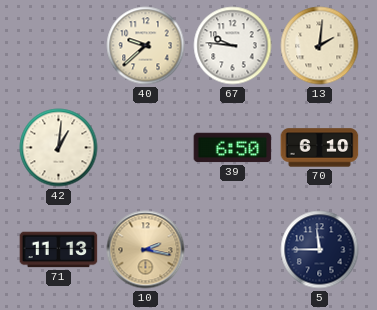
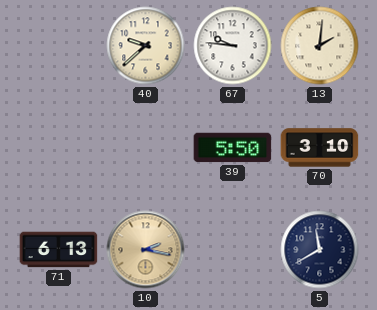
42: 1:01 -> none
39: 6:50 -> 5:50
70: 6:10 -> 3:10
71: 11:13 -> 6:13
5: 11:45 -> 11:40
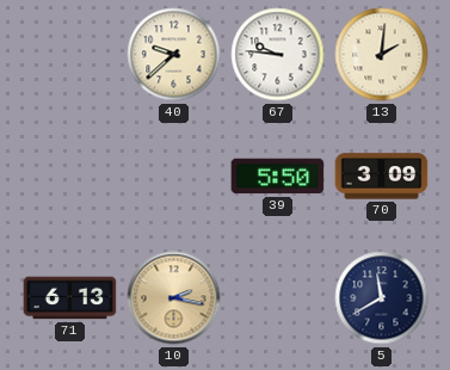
70: 3:10 -> 3:09
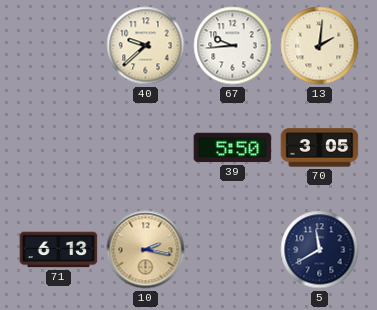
67: 9:46 -> 9:44
70: 3:09 -> 3:05
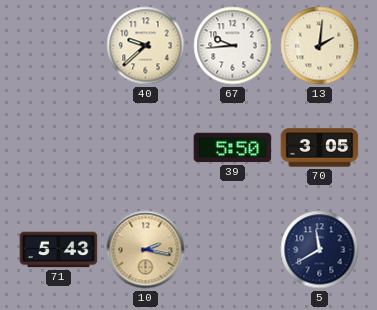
71: 6:13 -> 5:43
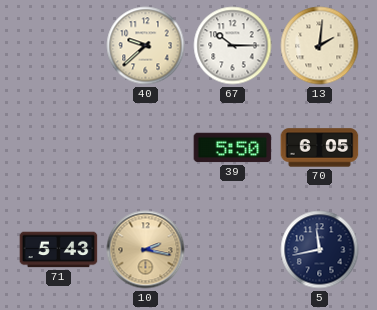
67: 9:44 -> 10:15
70: 3:05 -> 6:05
5: 11:40 -> 11:43
